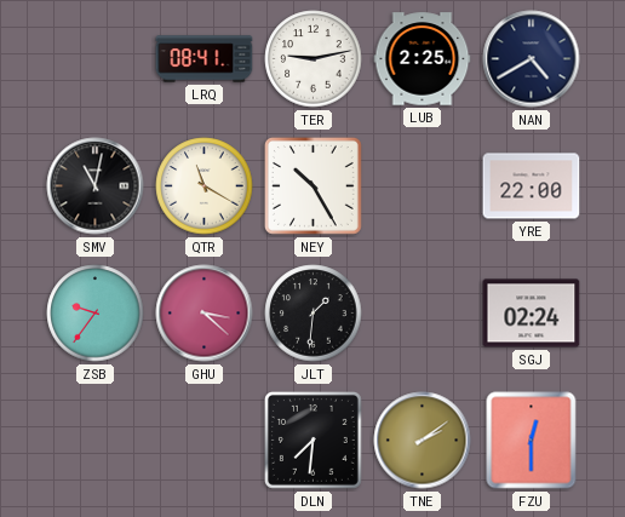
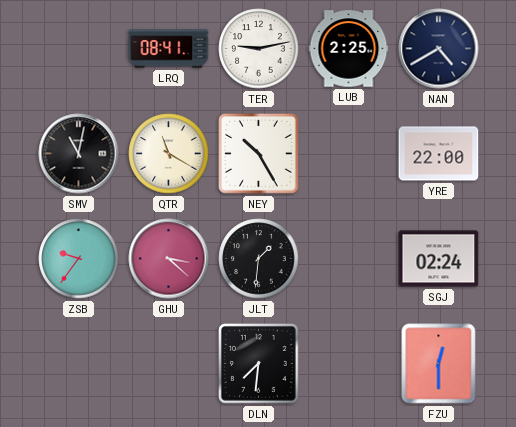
TNE: 2:09 -> none
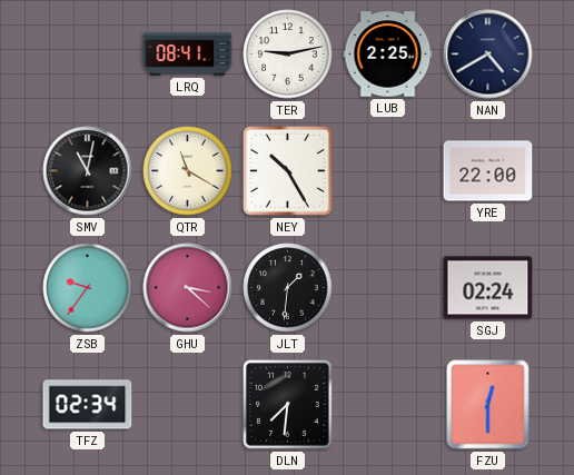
TFZ: none -> 02:34
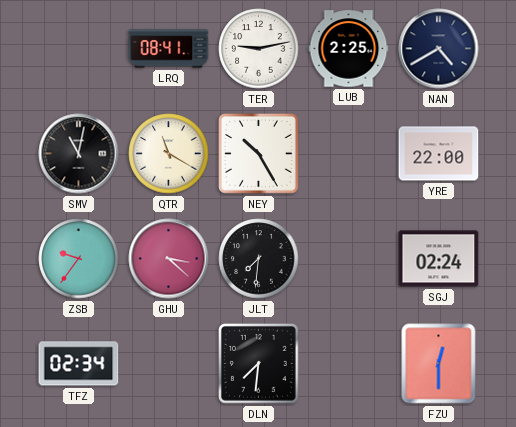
JLT: 1:31 -> 7:31
